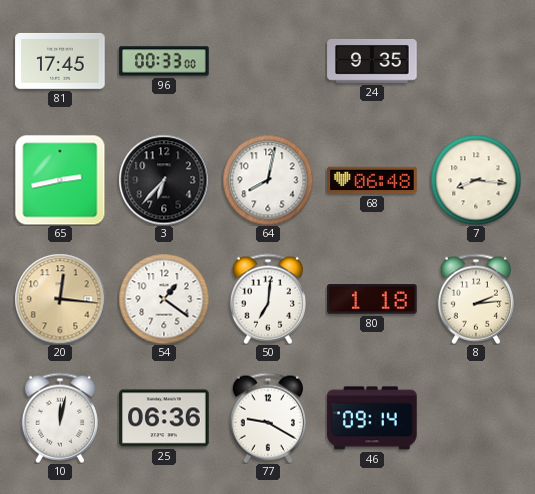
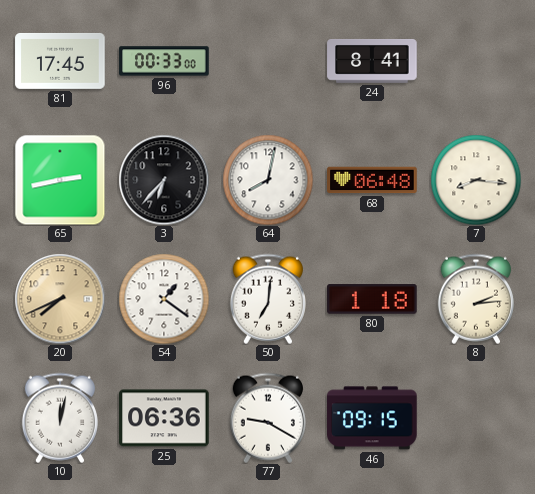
24: 9:35 -> 8:41
20: 12:16 -> 7:41
46: 09:14 -> 09:15
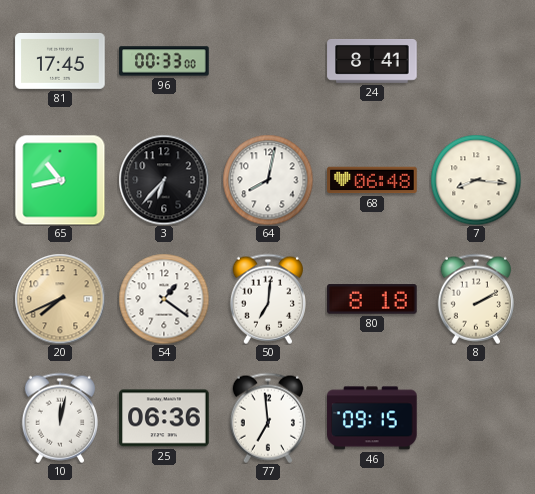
65: 2:43 -> 10:43
80: 1:18 -> 8:18
8: 2:14 -> 2:10
77: 9:20 -> 6:59
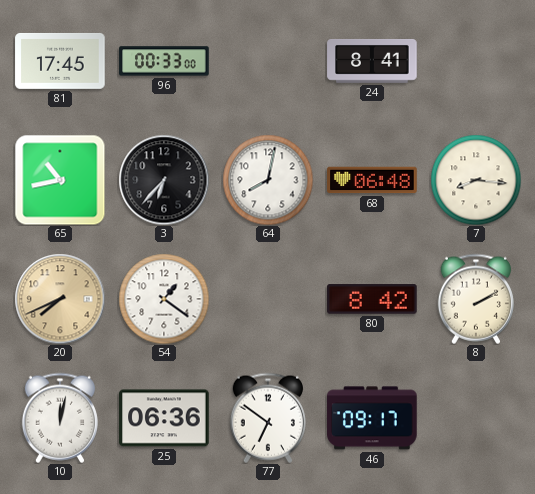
50: 7:01 -> none
80: 8:18 -> 8:42
77: 6:59 -> 6:51
46: 09:15 -> 09:17
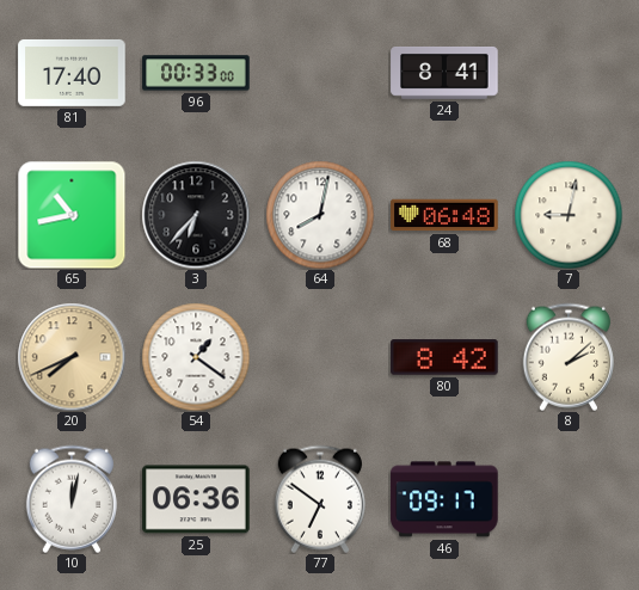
81: 17:45 -> 17:40
7: 8:16 -> 9:02
8: 2:10 -> 2:08
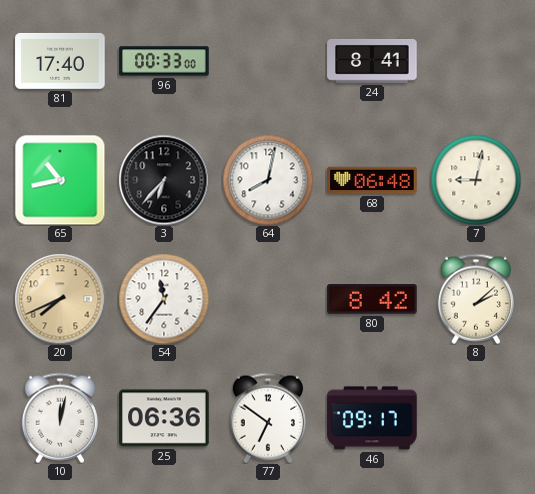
54: 1:21 -> 11:36
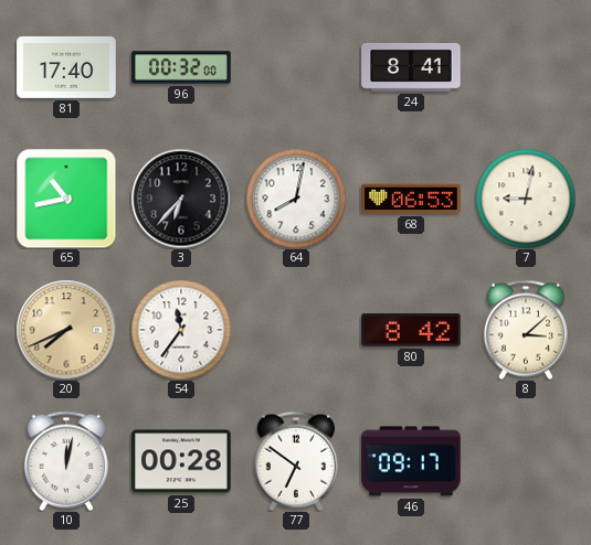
96: 00:33 -> 00:32
68: 06:48 -> 06:53
8: 2:08 -> 3:08
25: 06:36 -> 00:28
